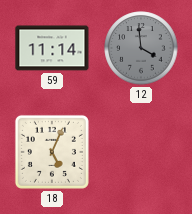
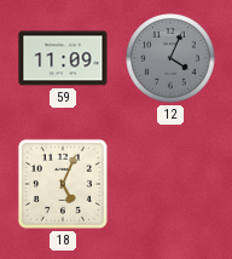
59: 11:14 -> 11:09
12: 3:59 -> 4:04
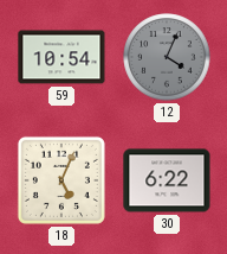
59: 11:09 -> 10:54
30: none -> 6:22
